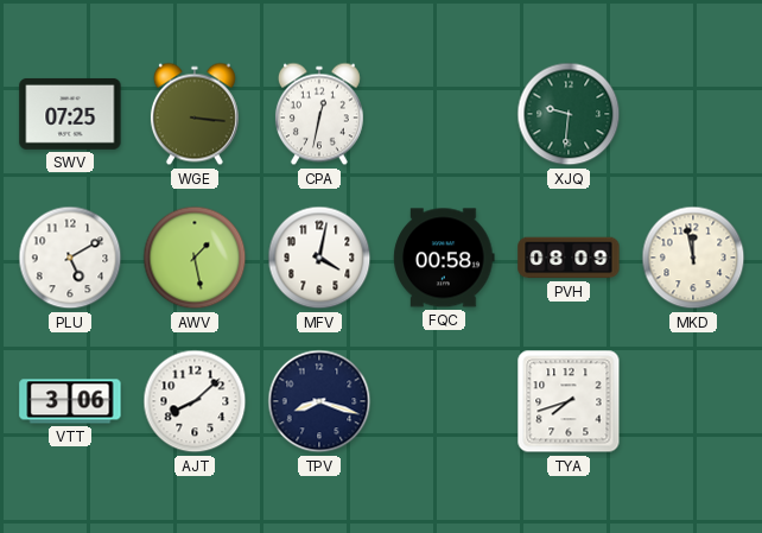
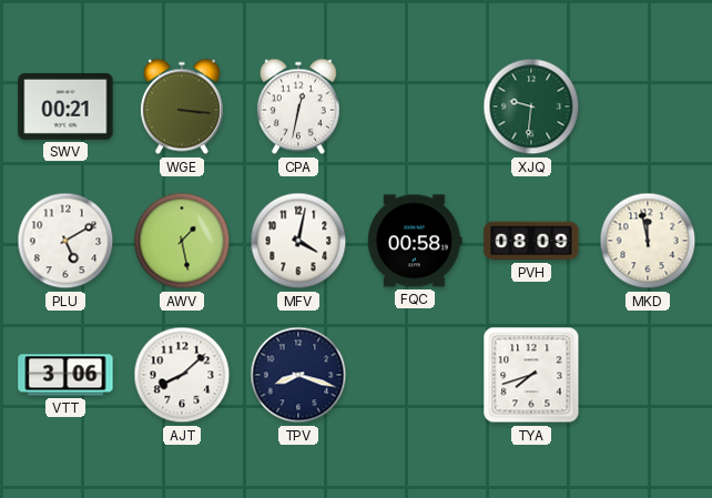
SWV: 07:25 -> 00:21
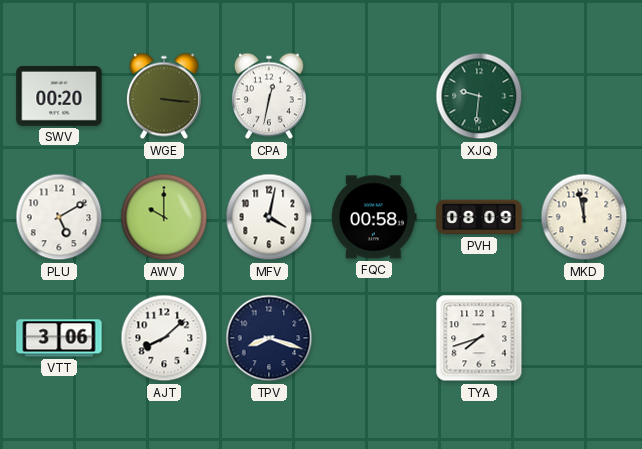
SWV: 00:21 -> 00:20
AWV: 1:28 -> 10:00
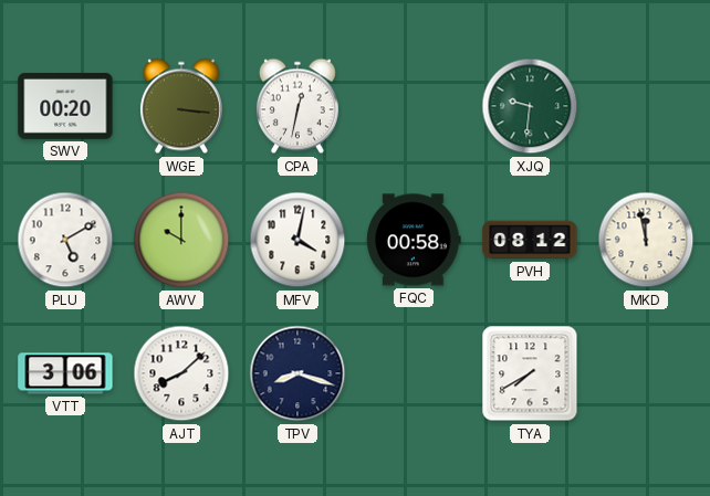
PVH: 08:09 -> 08:12
TYA: 7:42 -> 7:40
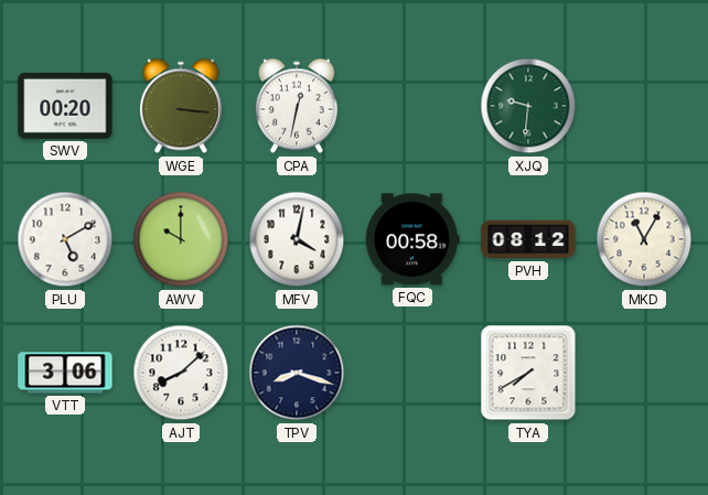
MKD: 11:58 -> 11:05
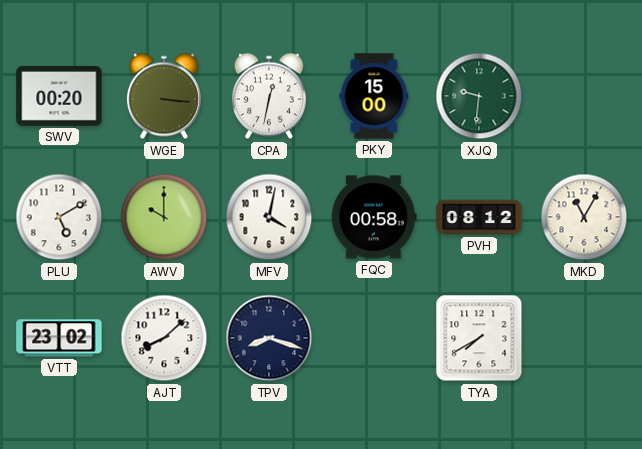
PKY: none -> 15:00
VTT: 3:06 -> 23:02
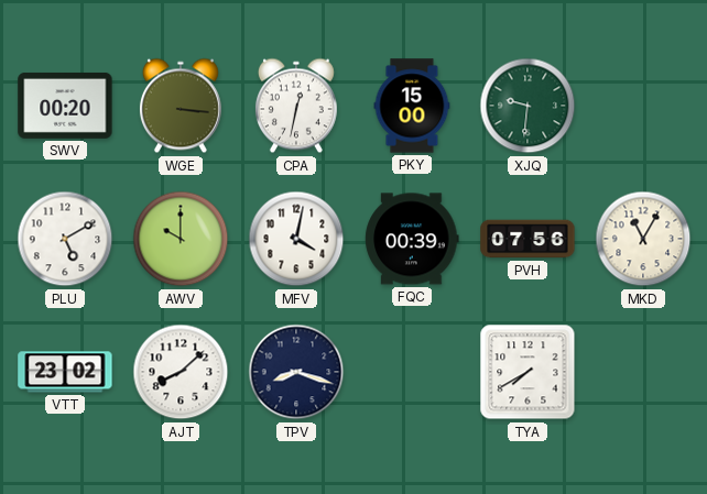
FQC: 00:58 -> 00:39
PVH: 08:12 -> 07:56
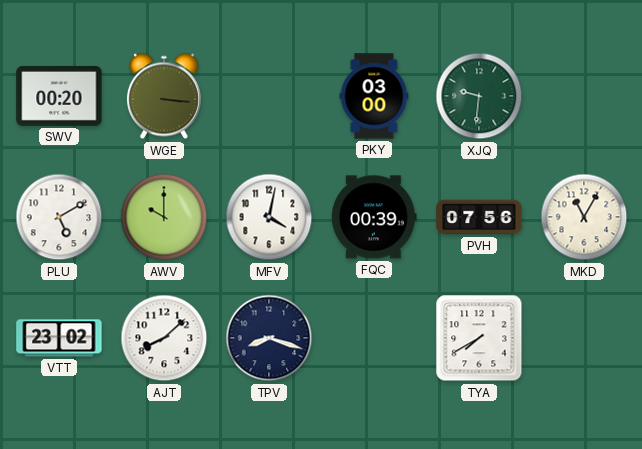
CPA: 12:32 -> none
PKY: 15:00 -> 03:00
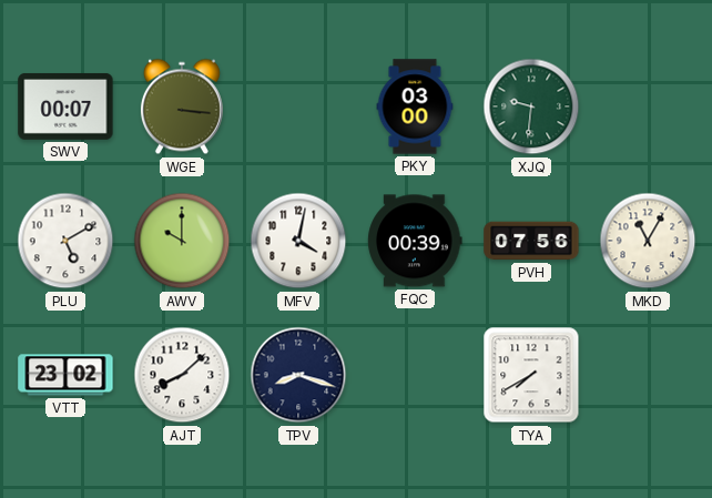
SWV: 00:20 -> 00:07
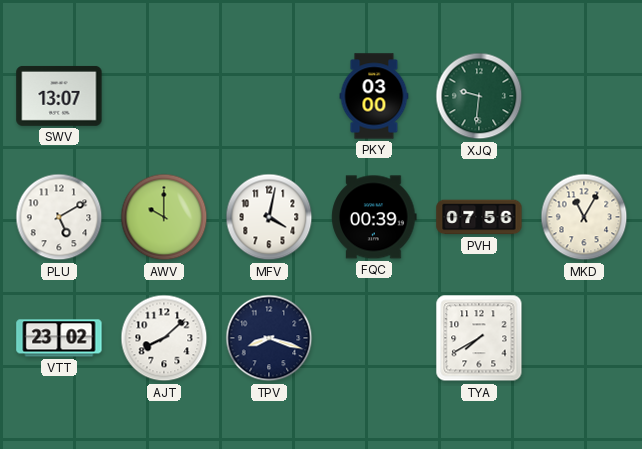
SWV: 00:07 -> 13:07
WGE: 3:16 -> none
